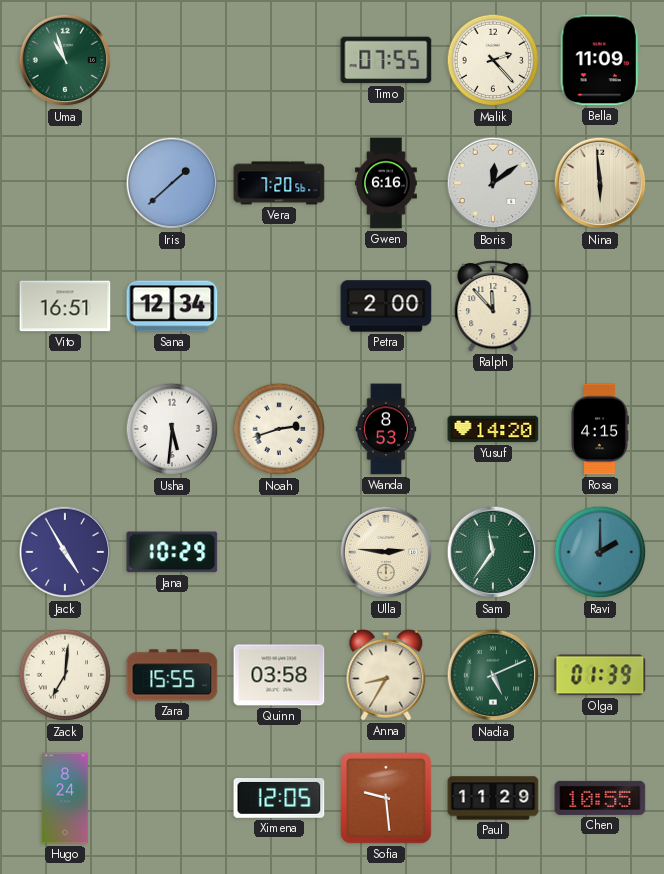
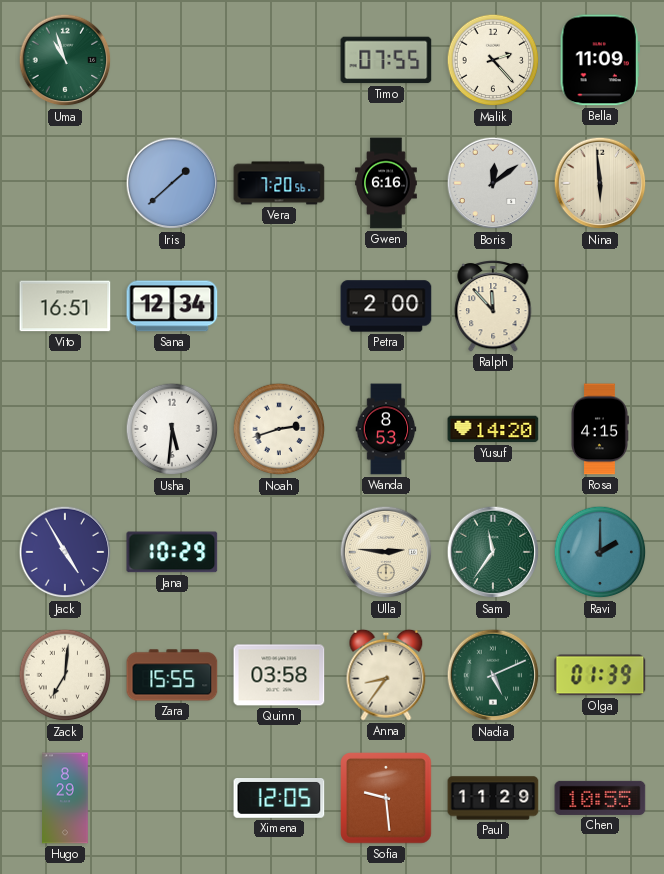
Anna: 8:35 -> 8:36
Hugo: 8:24 -> 8:29
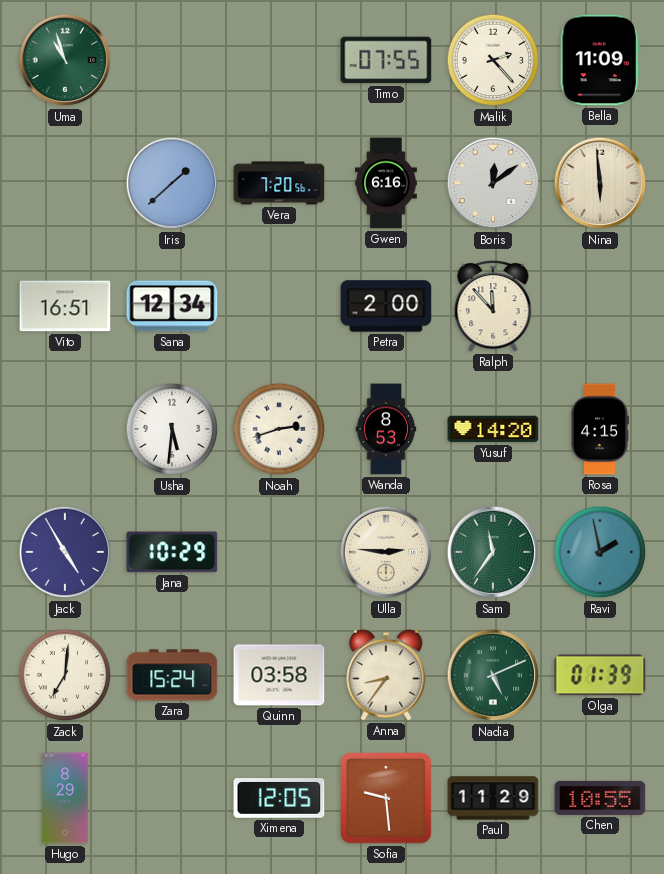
Ravi: 2:00 -> 1:58
Zara: 15:55 -> 15:24
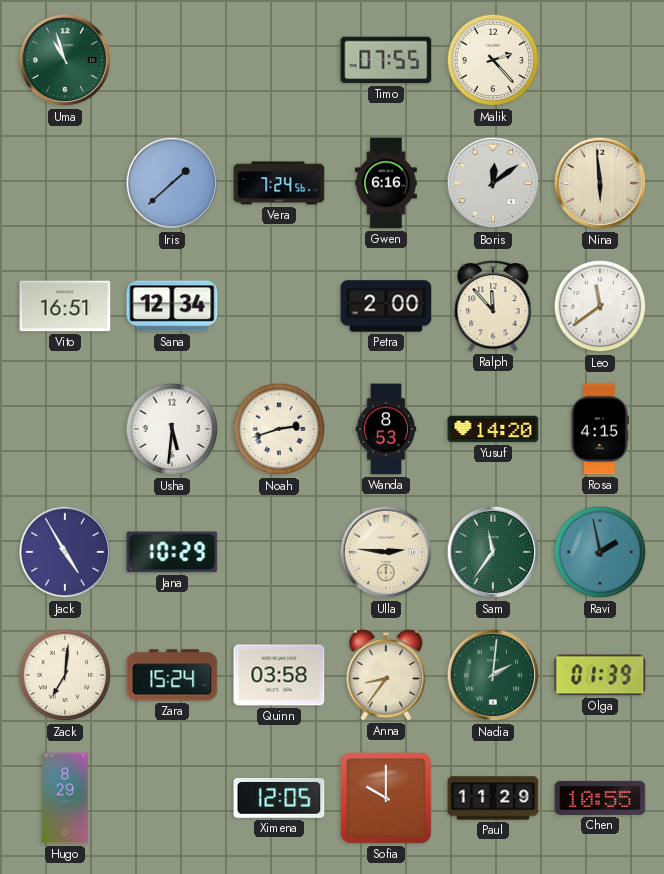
Bella: 11:09 -> none
Vera: 7:20 -> 7:24
Leo: none -> 11:39
Nadia: 5:11 -> 2:01
Sofia: 9:29 -> 10:00
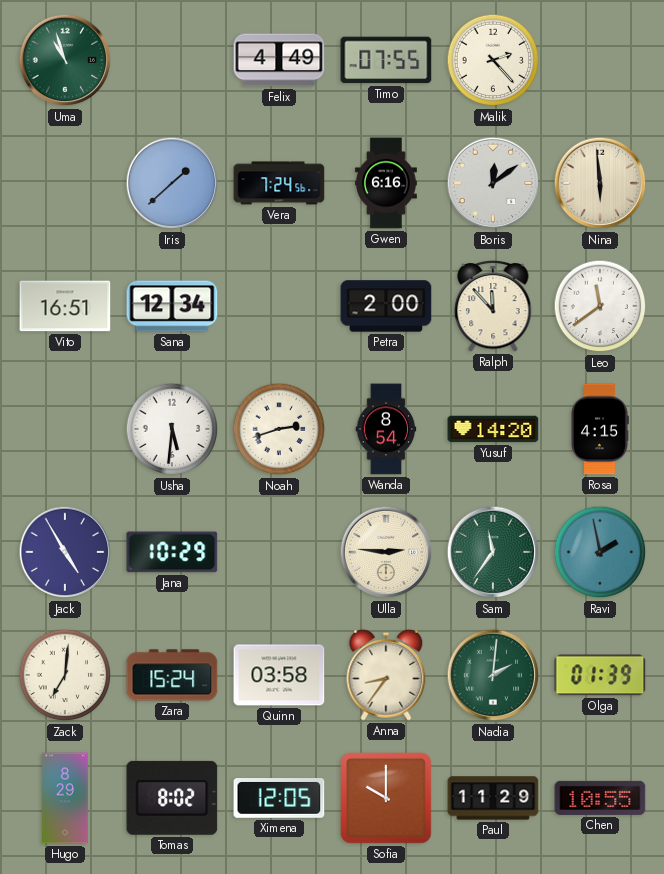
Felix: none -> 4:49
Wanda: 8:53 -> 8:54
Tomas: none -> 8:02
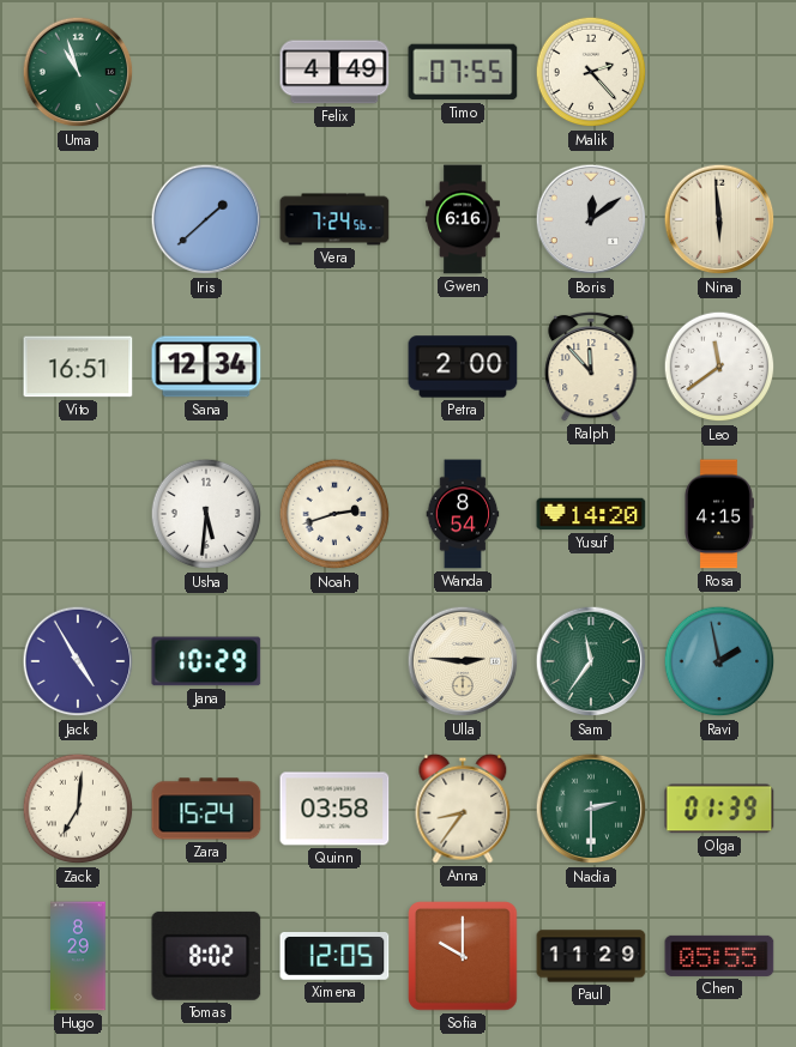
Nadia: 2:01 -> 2:30
Chen: 10:55 -> 05:55
